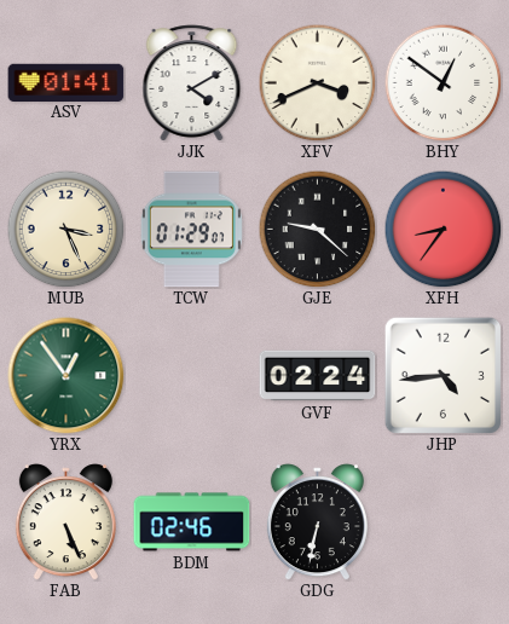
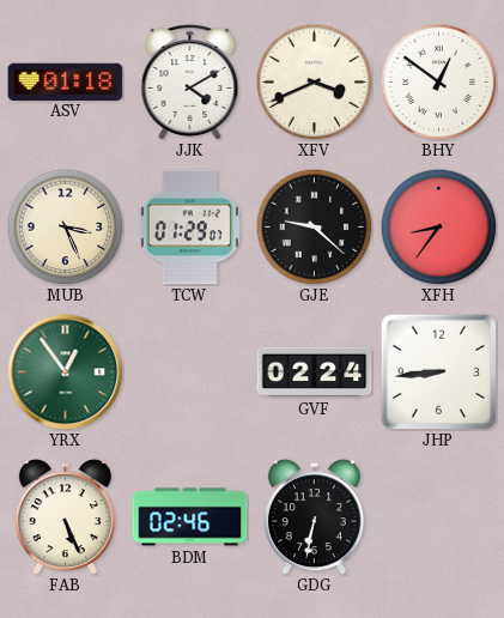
ASV: 01:41 -> 01:18
JHP: 4:44 -> 8:44
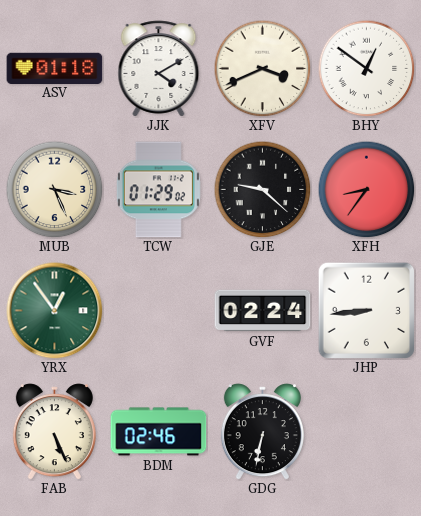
TCW: 01:29:07 -> 01:29:02
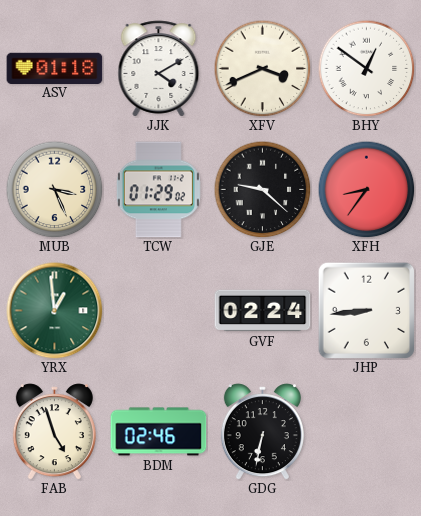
YRX: 12:54 -> 12:59
FAB: 5:26 -> 4:57
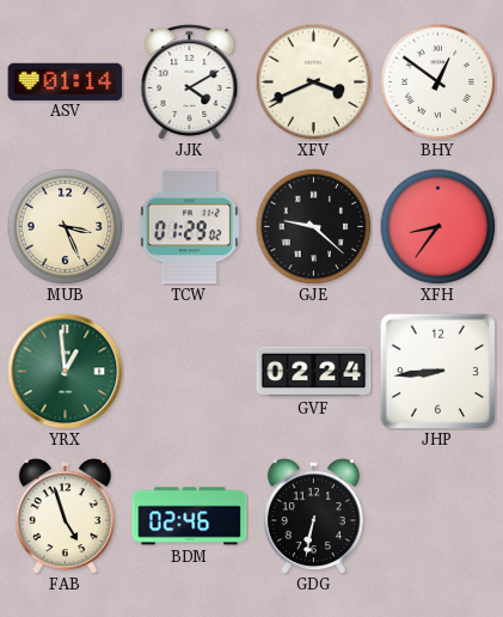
ASV: 01:18 -> 01:14
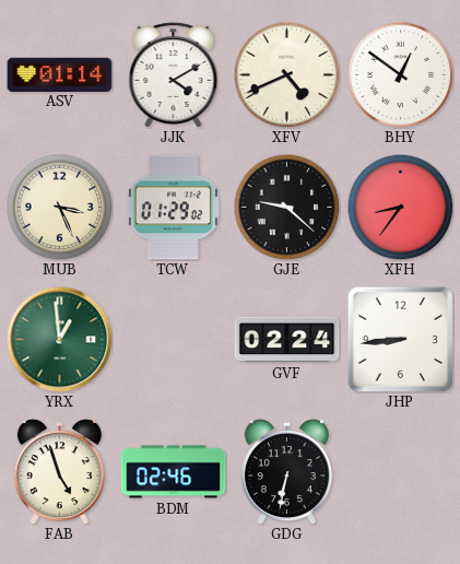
XFV: 3:41 -> 4:41
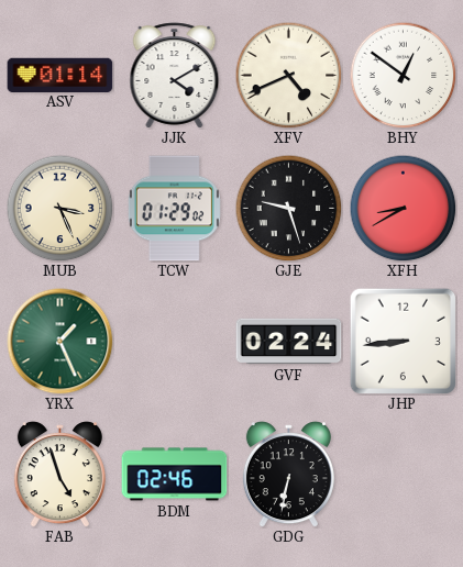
GJE: 9:22 -> 9:27
XFH: 8:36 -> 8:40
YRX: 12:59 -> 1:26
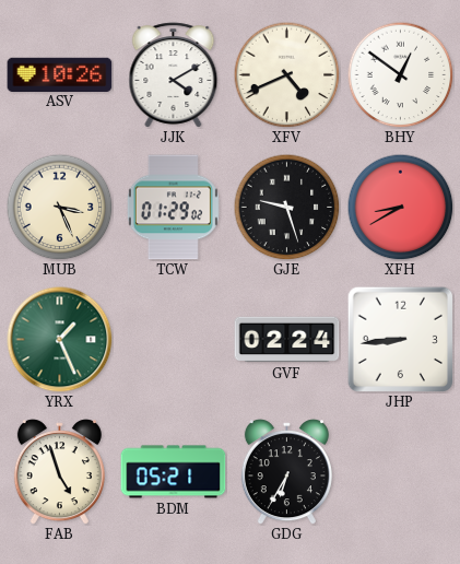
ASV: 01:14 -> 10:26
BDM: 02:46 -> 05:21
GDG: 6:32 -> 6:35
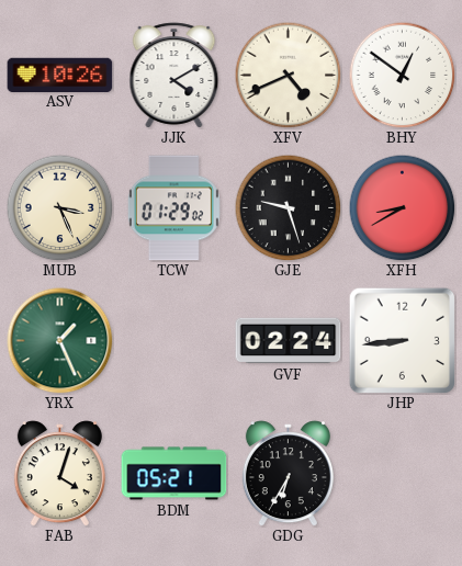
FAB: 4:57 -> 4:03
